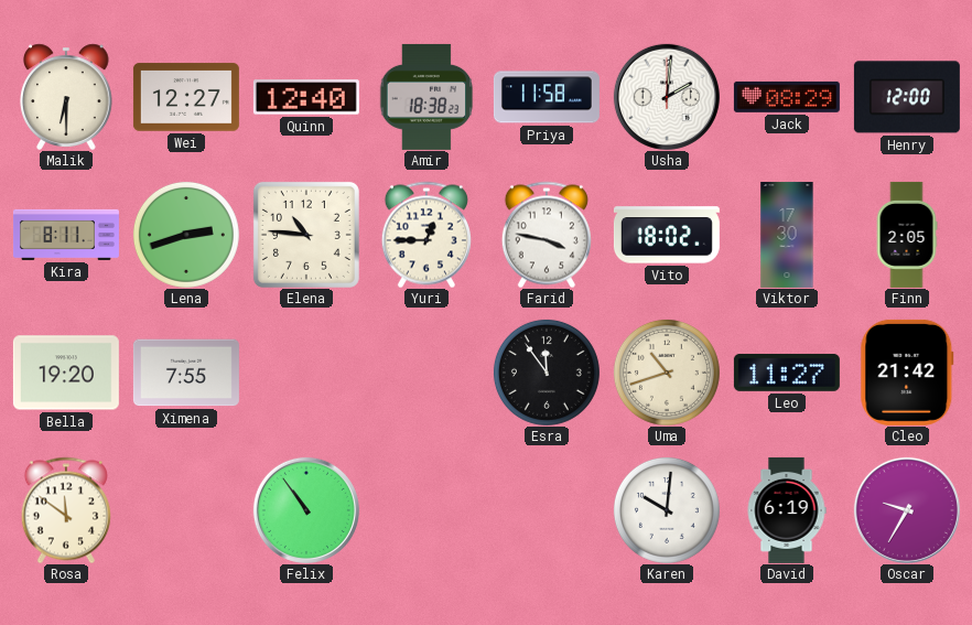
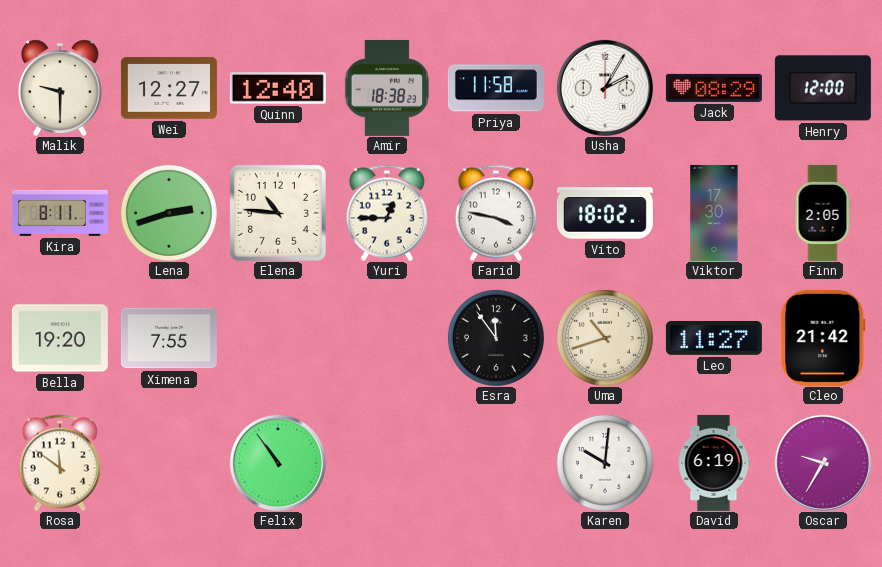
Malik: 6:30 -> 9:30
Usha: 2:01 -> 2:05
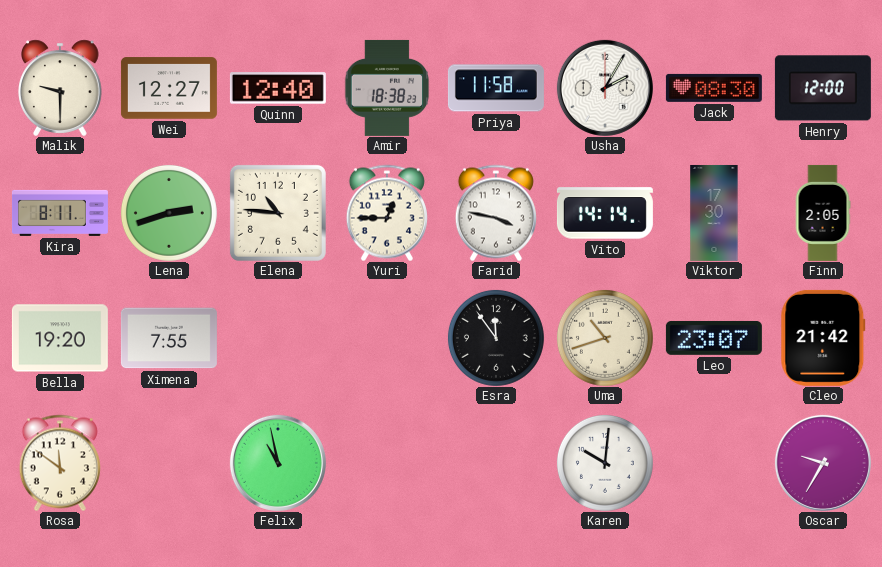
Jack: 08:29 -> 08:30
Vito: 18:02 -> 14:14
Leo: 11:27 -> 23:07
Felix: 10:54 -> 10:58
David: 6:19 -> none
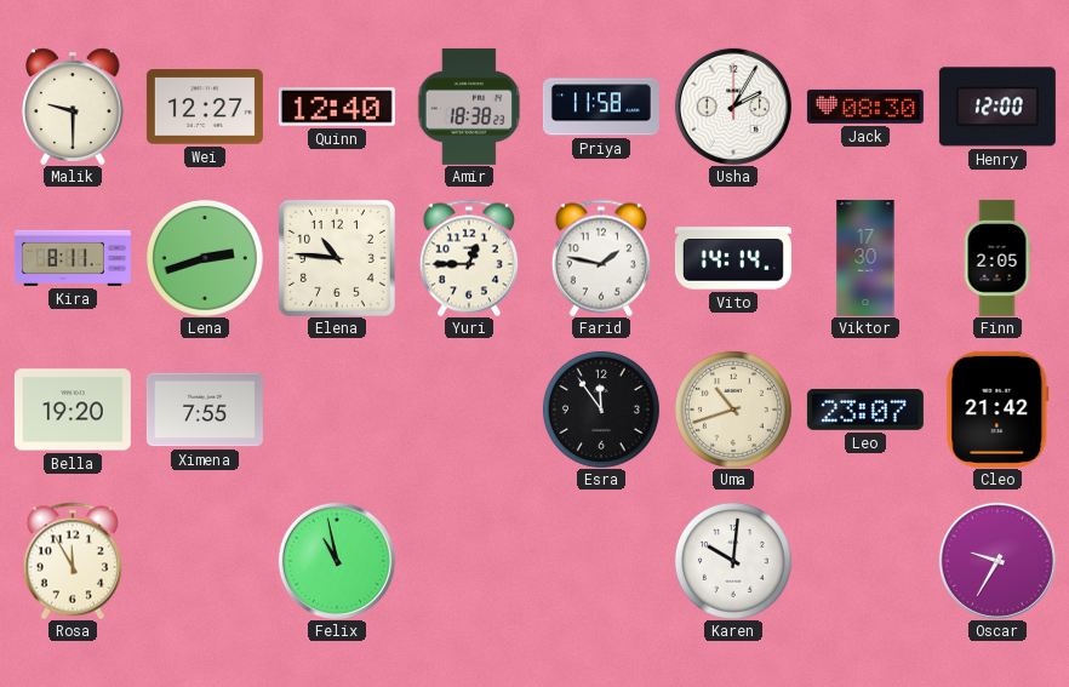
Farid: 3:47 -> 1:47
Rosa: 11:51 -> 11:55
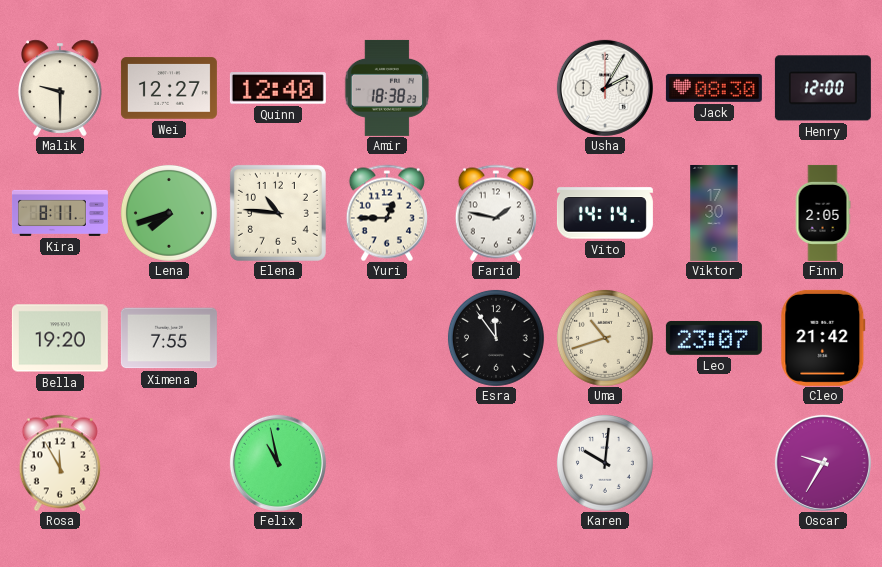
Priya: 11:58 -> none
Lena: 2:42 -> 7:42
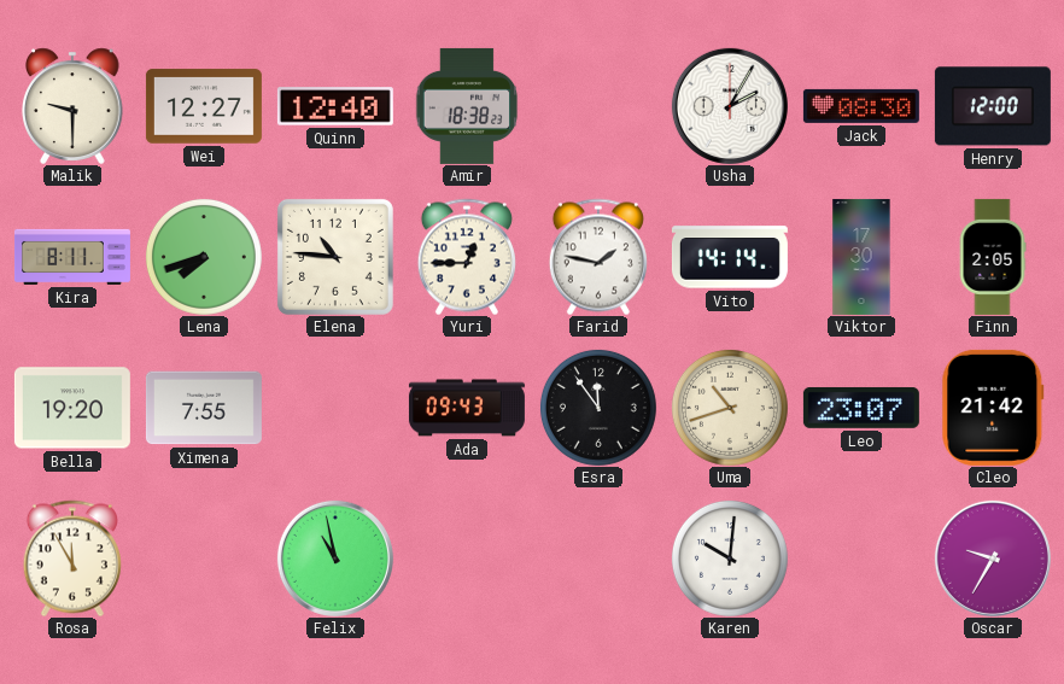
Ada: none -> 09:43
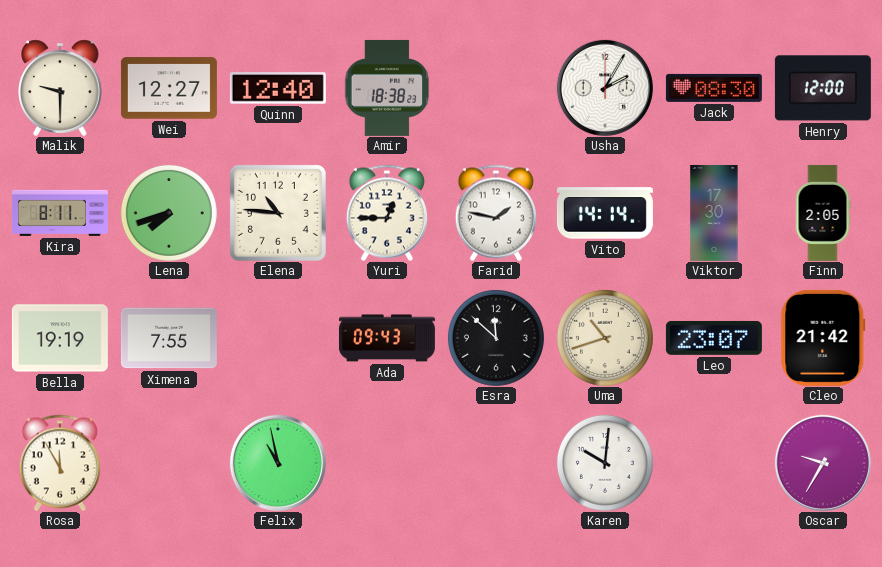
Bella: 19:20 -> 19:19
Esra: 11:54 -> 11:52
